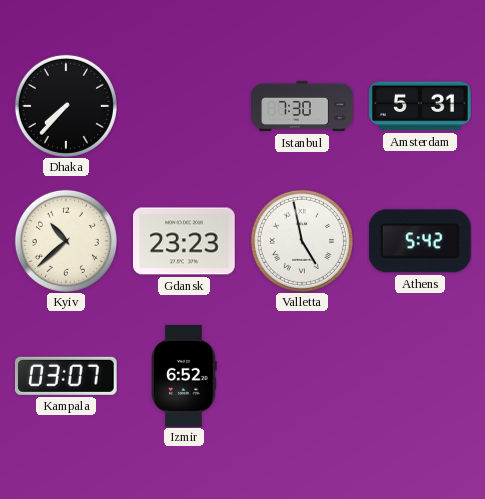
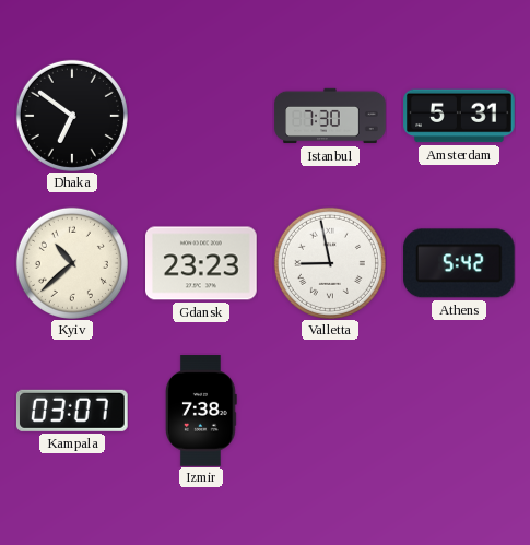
Dhaka: 7:37 -> 6:51
Valletta: 4:58 -> 8:58
Izmir: 6:52 -> 7:38
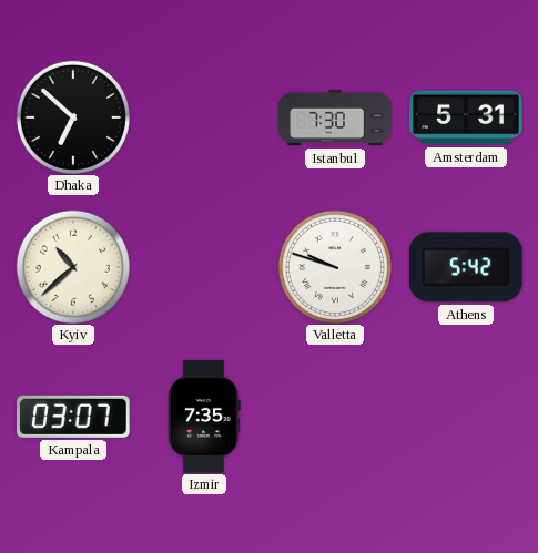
Dhaka: 6:51 -> 6:52
Gdansk: 23:23 -> none
Valletta: 8:58 -> 9:48
Izmir: 7:38 -> 7:35
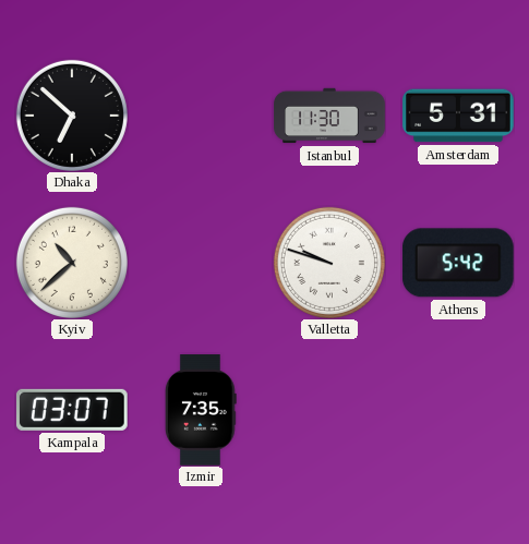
Istanbul: 7:30 -> 11:30
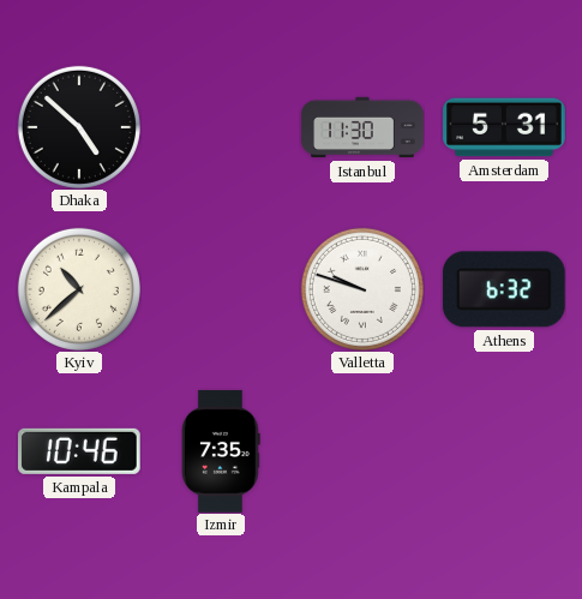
Dhaka: 6:52 -> 4:52
Athens: 5:42 -> 6:32
Kampala: 03:07 -> 10:46
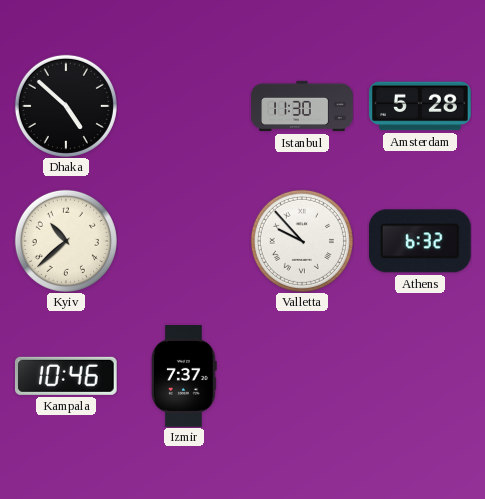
Amsterdam: 5:31 -> 5:28
Valletta: 9:48 -> 9:53
Izmir: 7:35 -> 7:37
